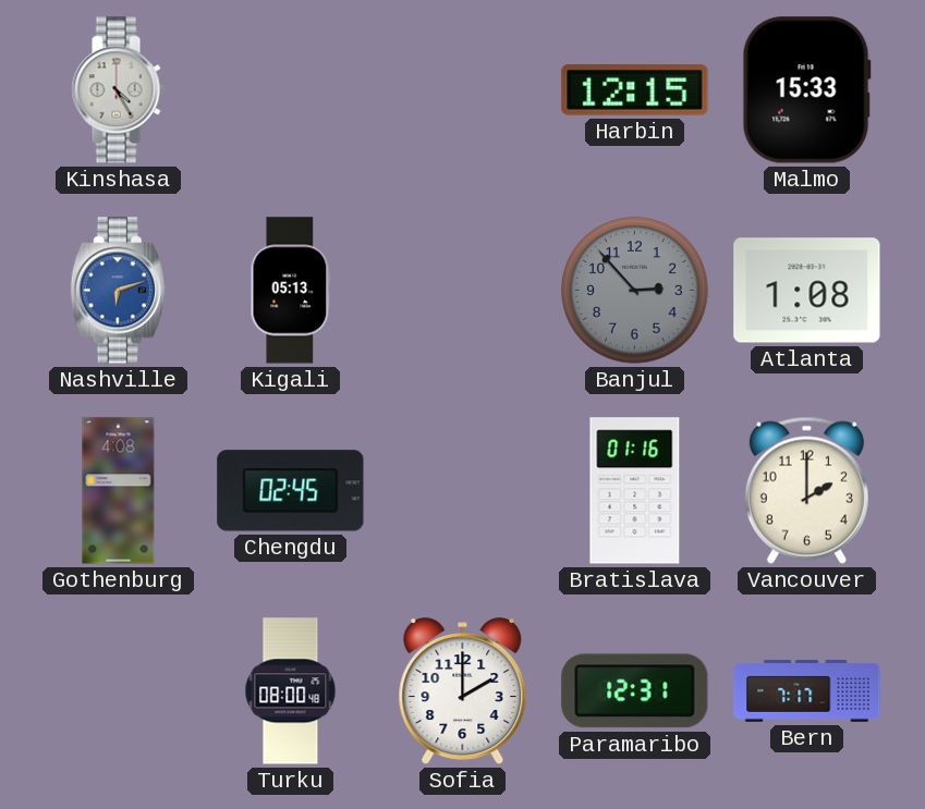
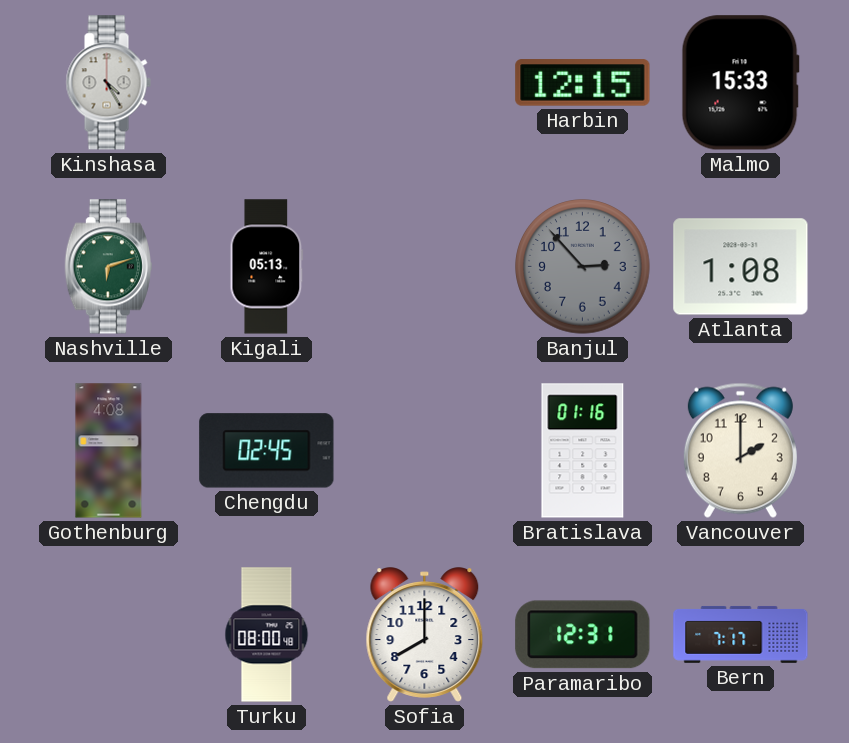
Nashville dial: blue -> green
Sofia: 2:00 -> 8:00
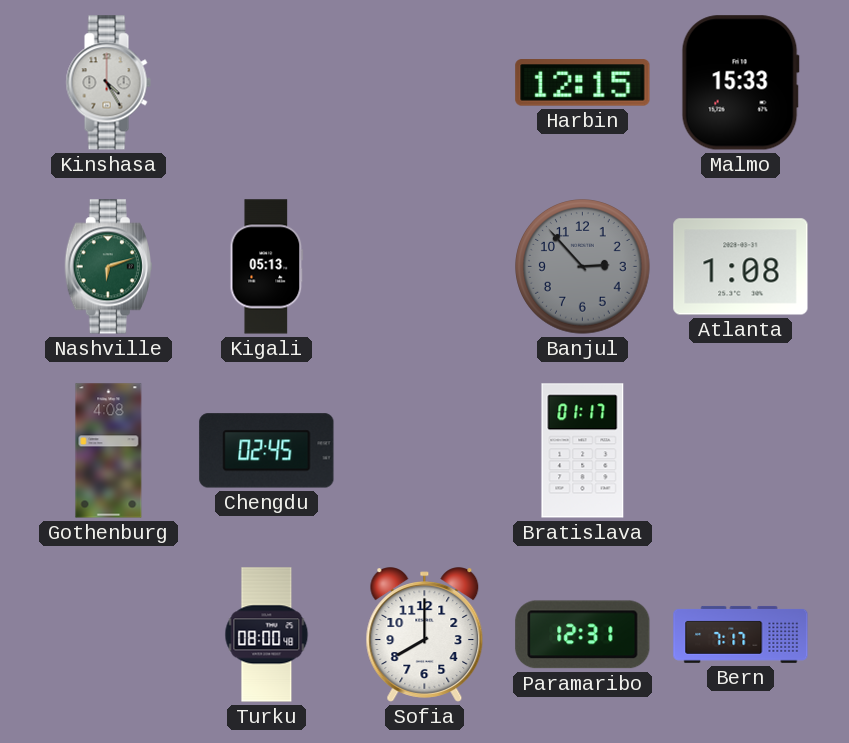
Bratislava: 01:16 -> 01:17
Vancouver: 2:00 -> none
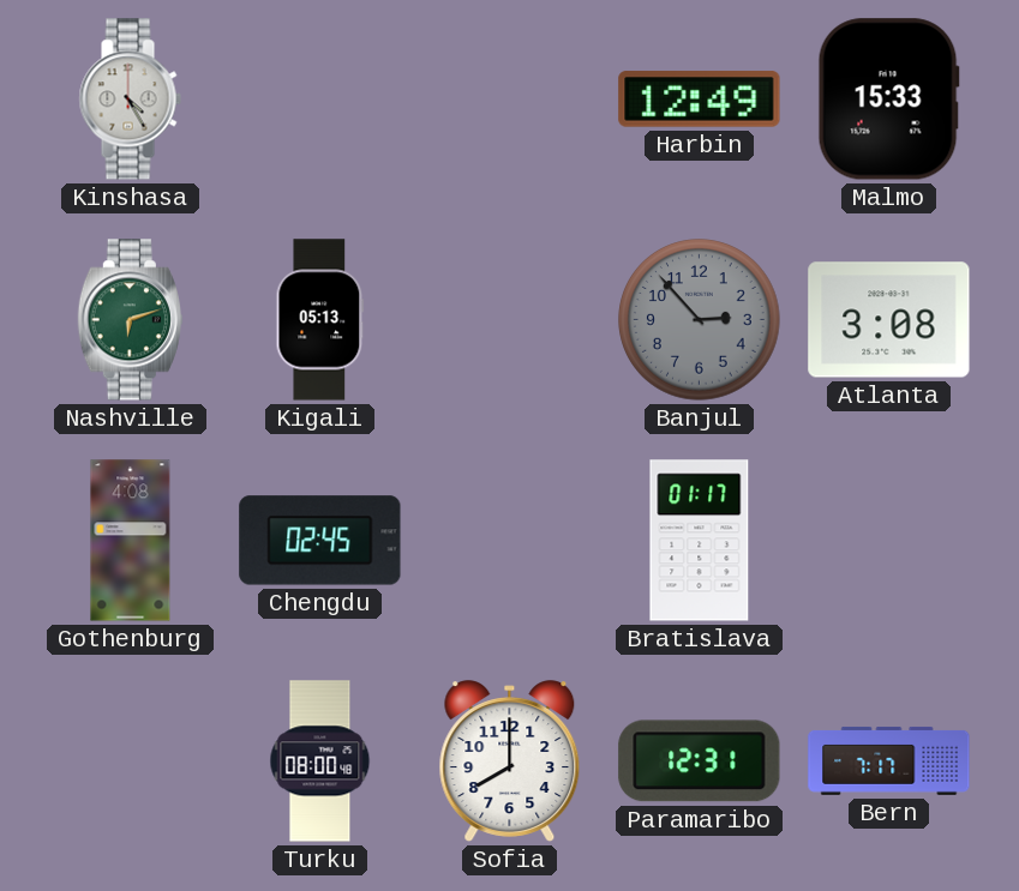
Harbin: 12:15 -> 12:49
Atlanta: 1:08 -> 3:08
